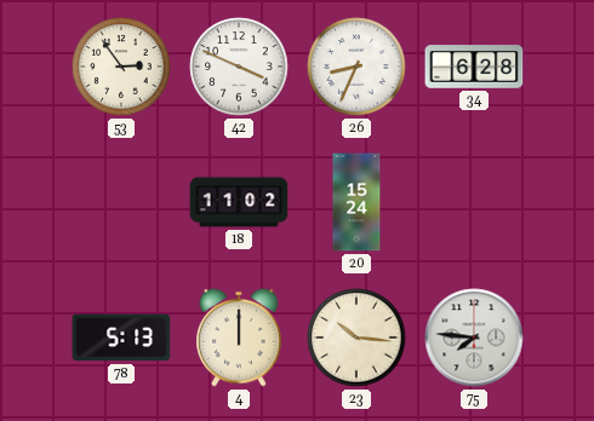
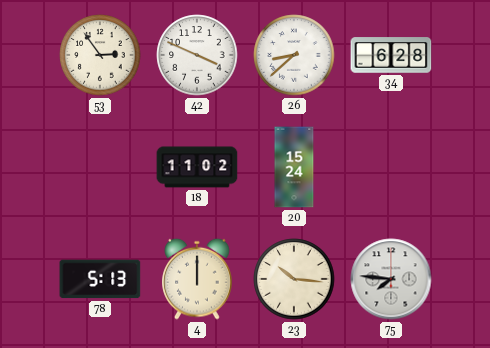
26: 8:34 -> 8:38
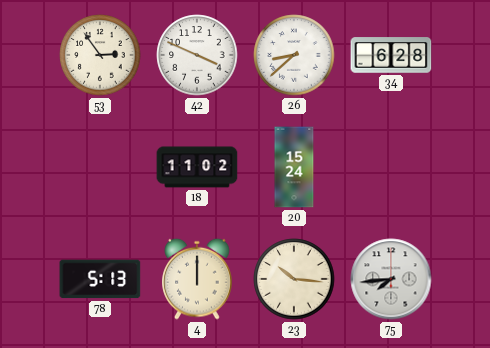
75: 7:46 -> 7:44
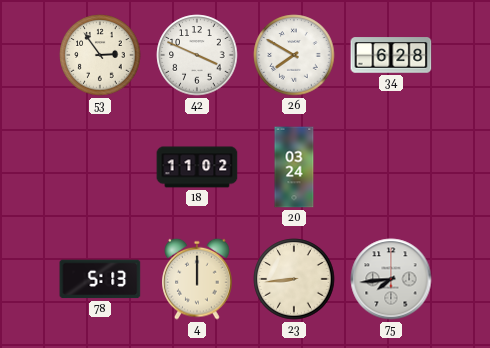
26: 8:38 -> 7:50
20: 15:24 -> 03:24
23: 10:16 -> 8:44
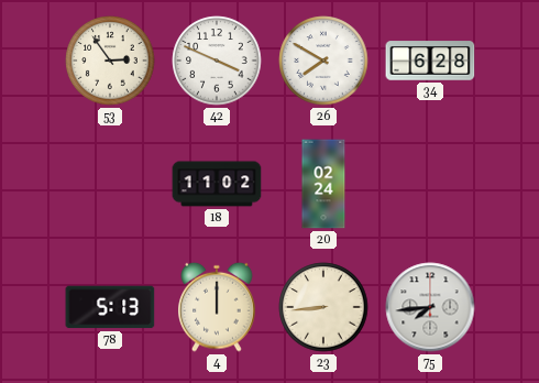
20: 03:24 -> 02:24
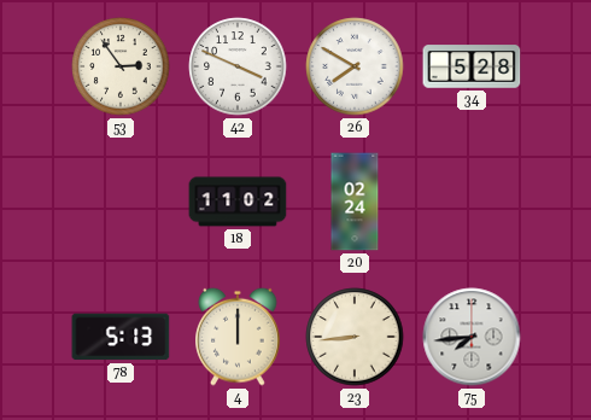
34: 6:28 -> 5:28
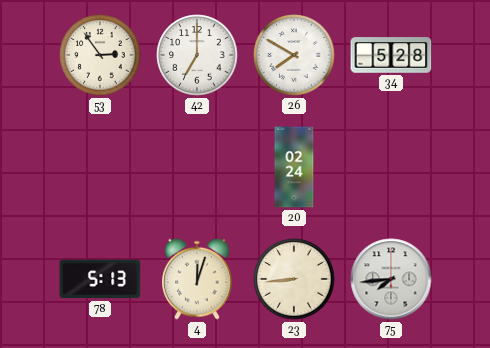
42: 3:49 -> 7:00
18: 11:02 -> none
4: 12:00 -> 12:03
